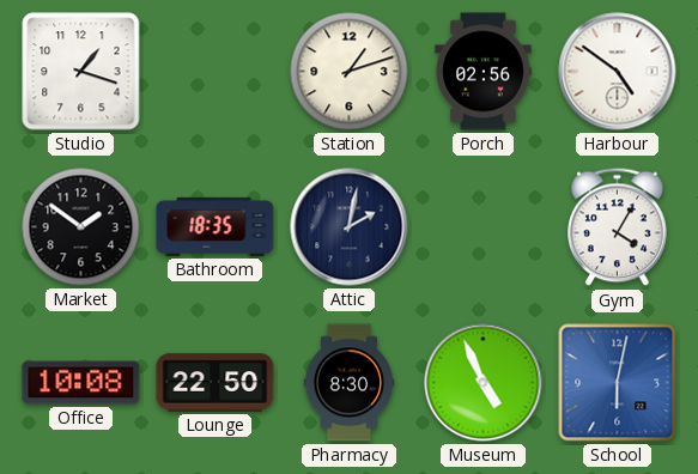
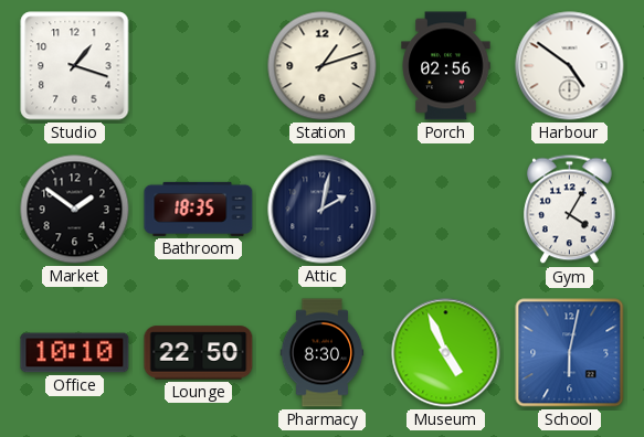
Office: 10:08 -> 10:10
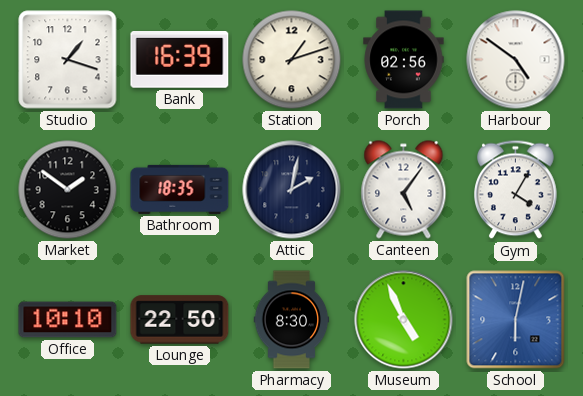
Bank: none -> 16:39
Canteen: none -> 5:06
